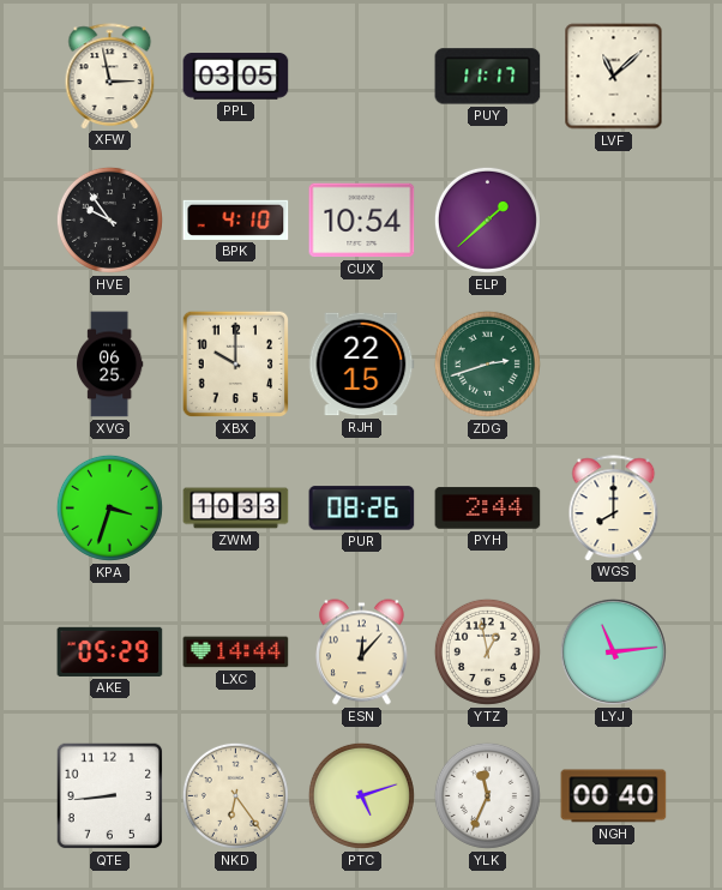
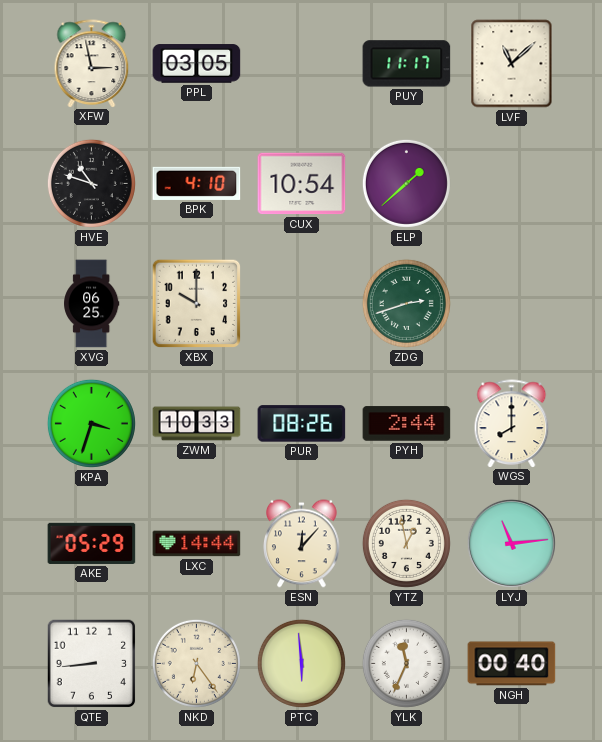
HVE: 9:54 -> 10:48
RJH: 22:15 -> none
PTC: 5:12 -> 5:59
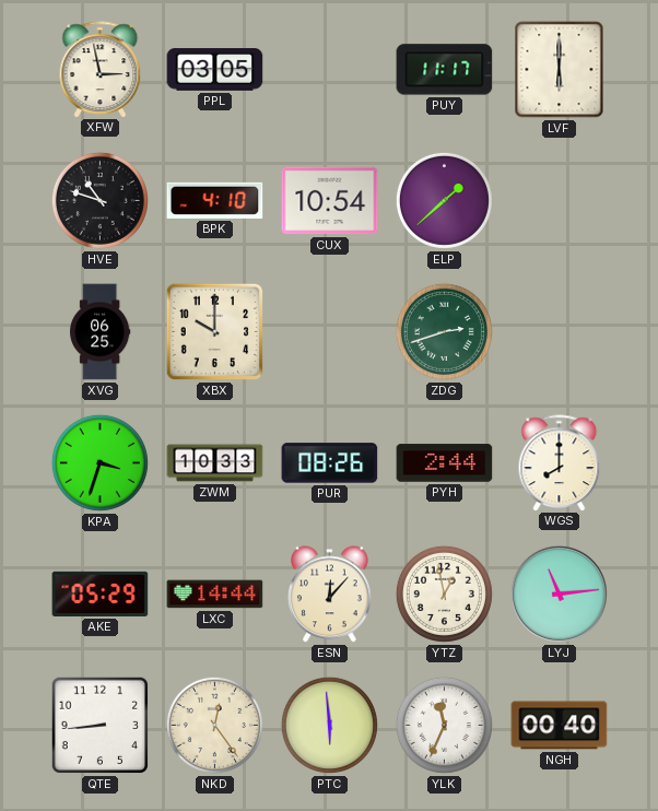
LVF: 11:08 -> 6:00
NKD: 6:24 -> 12:24
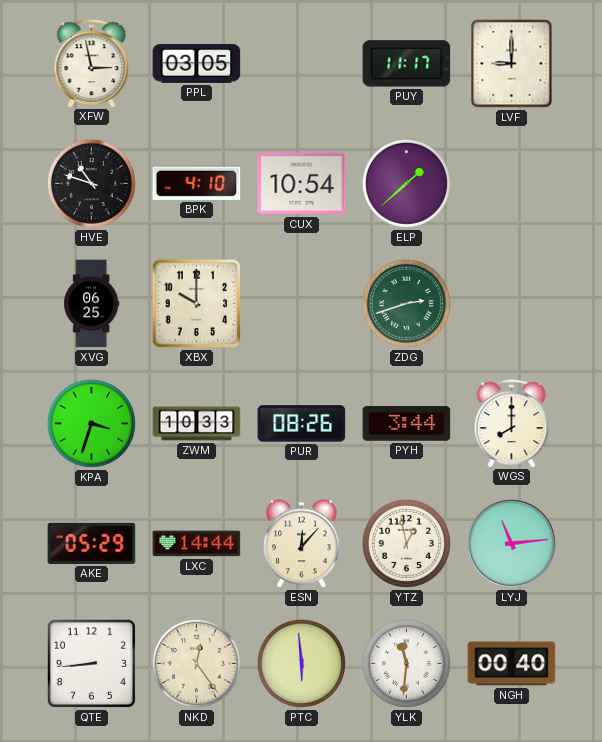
LVF: 6:00 -> 9:00
PYH: 2:44 -> 3:44
YLK: 11:34 -> 11:31
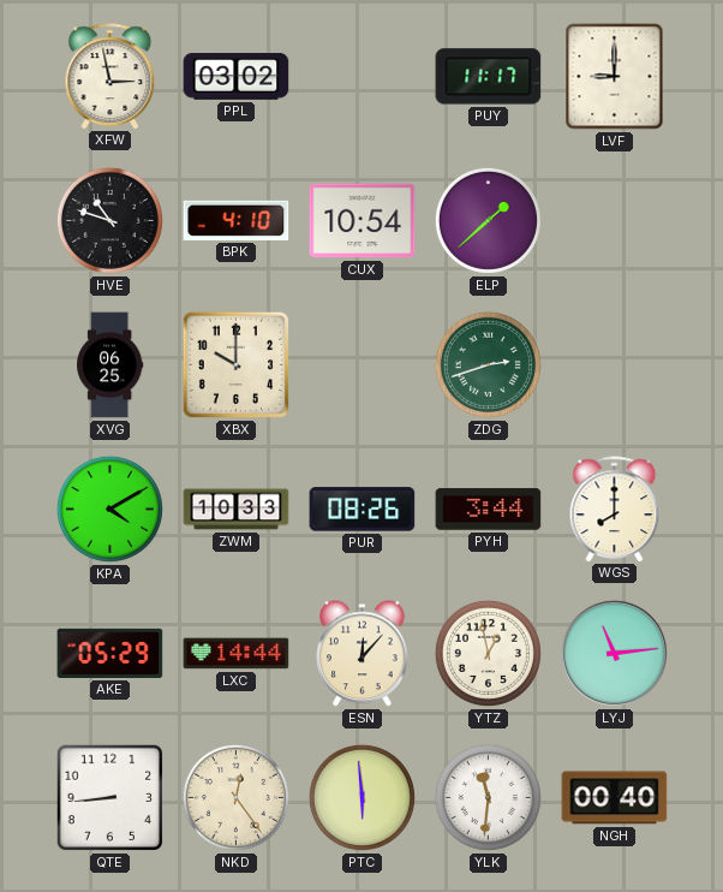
PPL: 03:05 -> 03:02
KPA: 3:33 -> 4:10
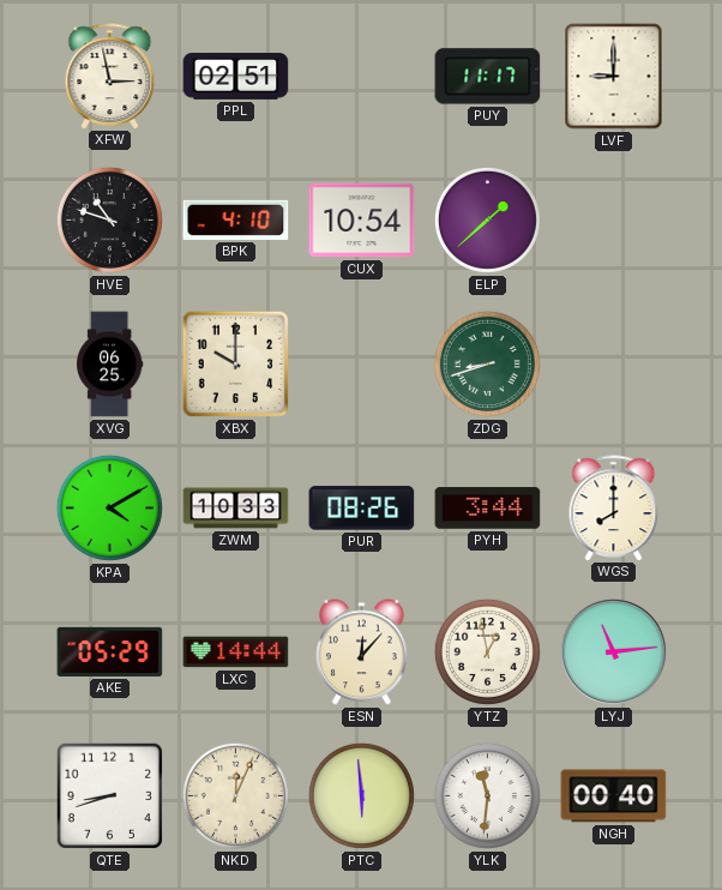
PPL: 03:02 -> 02:51
ZDG: 2:42 -> 8:42
QTE: 8:44 -> 8:42
NKD: 12:24 -> 12:04
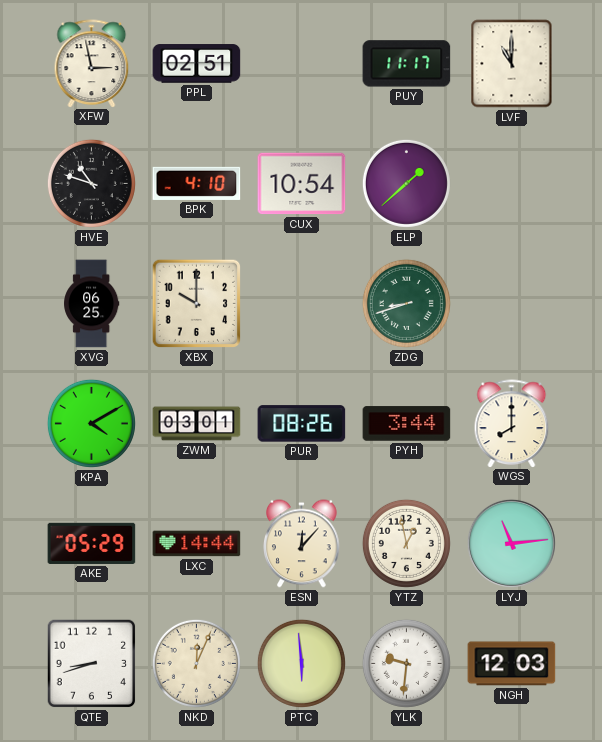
LVF: 9:00 -> 11:00
ZWM: 10:33 -> 03:01
YLK: 11:31 -> 9:31
NGH: 00:40 -> 12:03
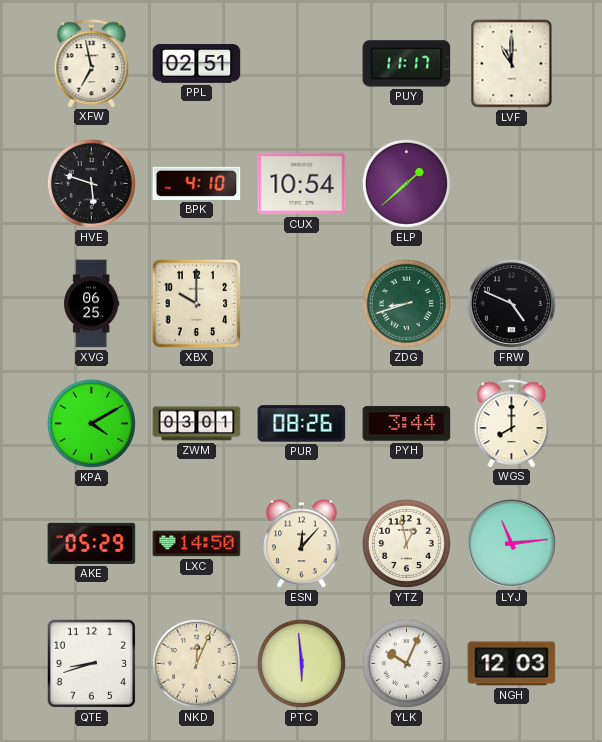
XFW: 2:58 -> 6:58
HVE: 10:48 -> 5:48
FRW: none -> 4:49
LXC: 14:44 -> 14:50
YLK: 9:31 -> 10:04
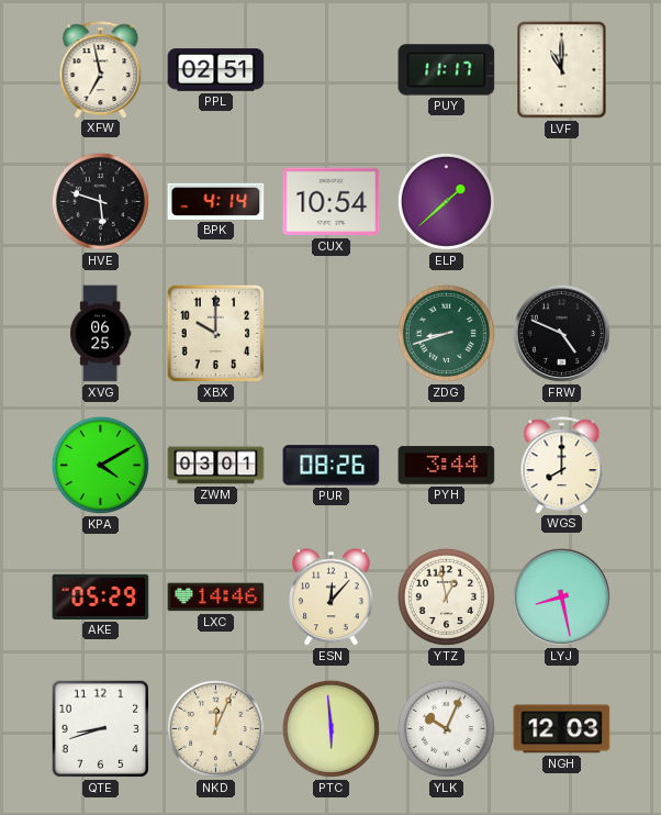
BPK: 4:10 -> 4:14
LXC: 14:50 -> 14:46
LYJ: 11:14 -> 8:28
